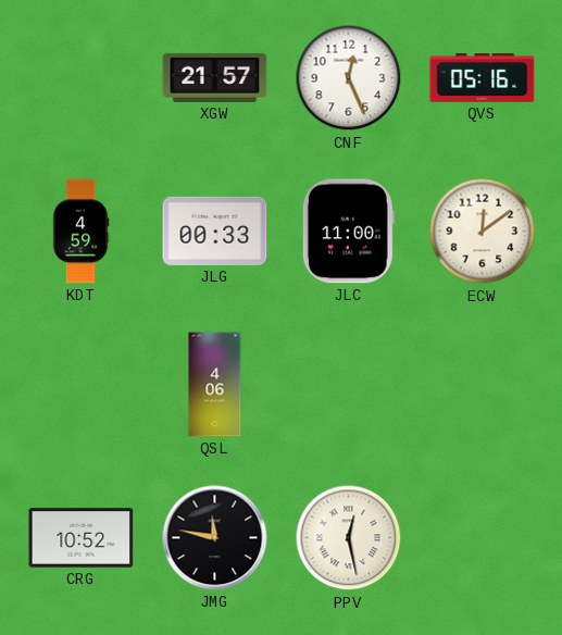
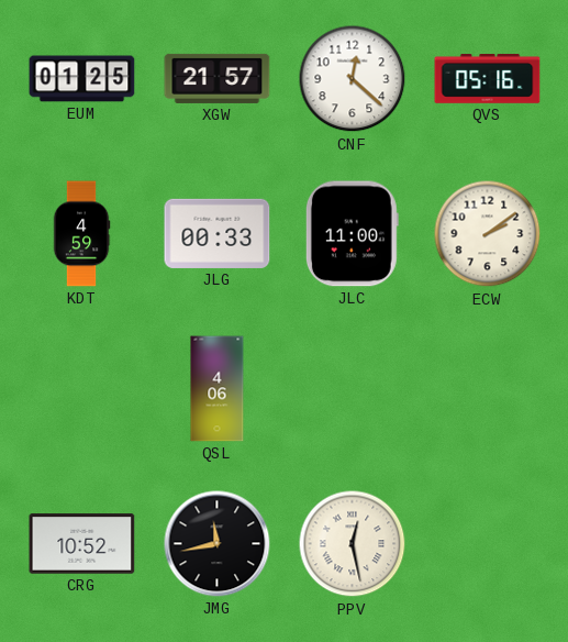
EUM: none -> 01:25
CNF: 12:26 -> 12:22
ECW: 12:09 -> 2:09
JMG: 11:47 -> 11:43
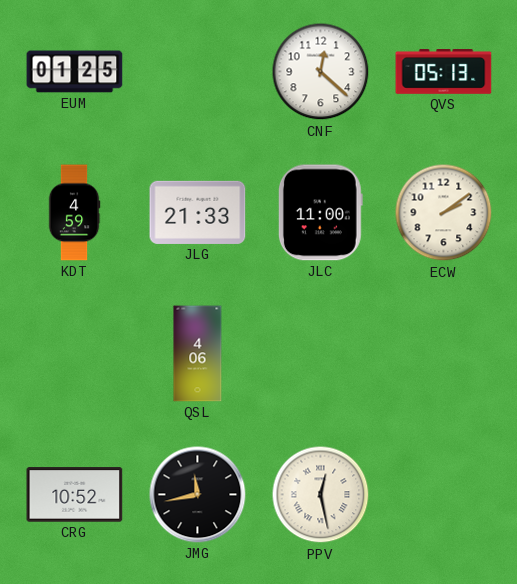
XGW: 21:57 -> none
QVS: 05:16 -> 05:13
JLG: 00:33 -> 21:33
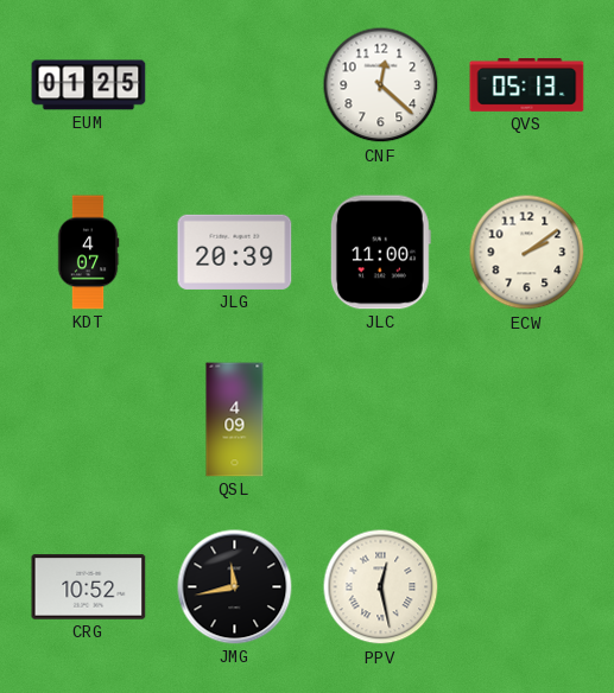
KDT: 4:59 -> 4:07
JLG: 21:33 -> 20:39
QSL: 4:06 -> 4:09
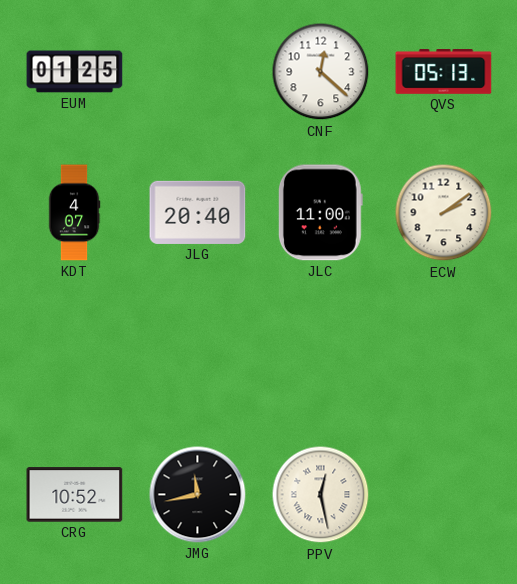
JLG: 20:39 -> 20:40
QSL: 4:09 -> none
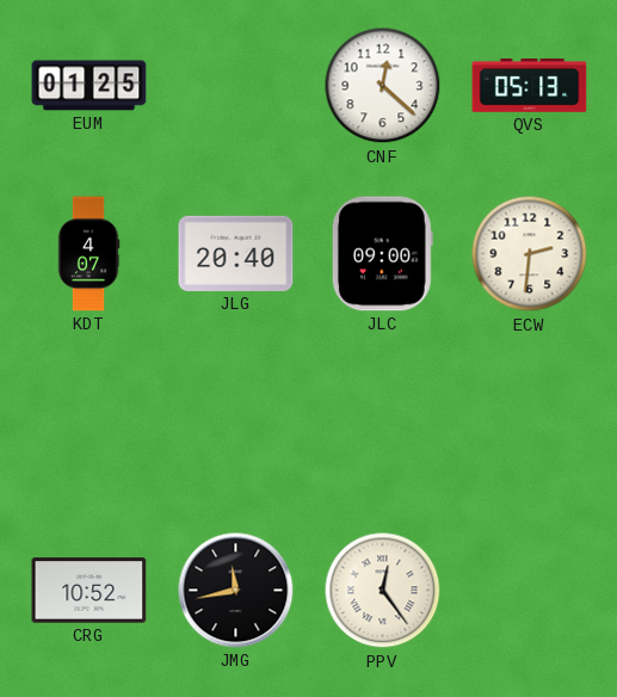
JLC: 11:00 -> 09:00
ECW: 2:09 -> 2:31
PPV: 12:28 -> 12:24
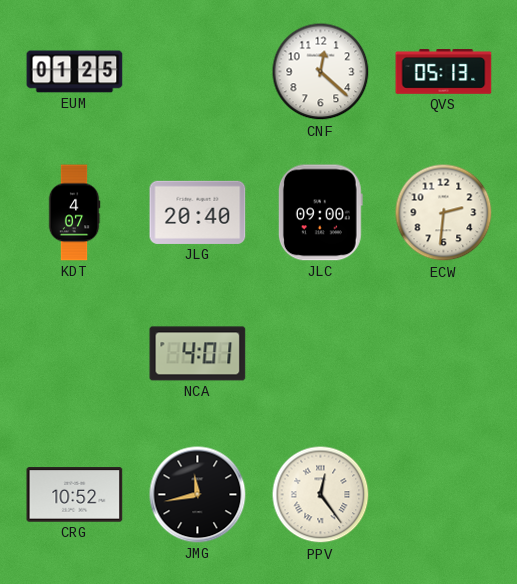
NCA: none -> 4:01
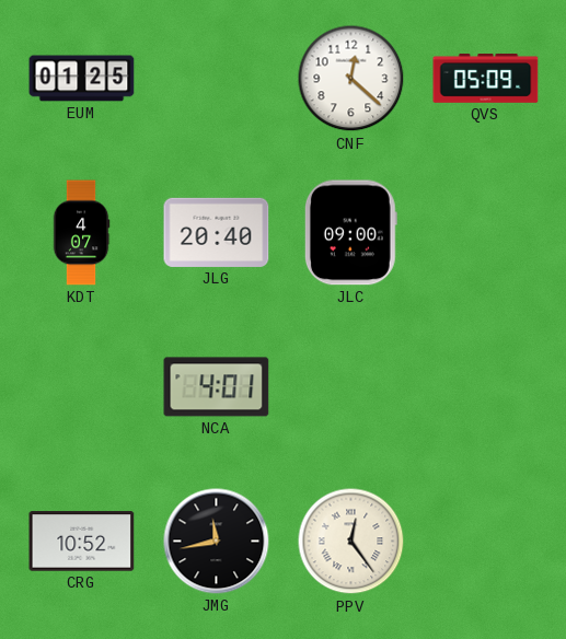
QVS: 05:13 -> 05:09
ECW: 2:31 -> none
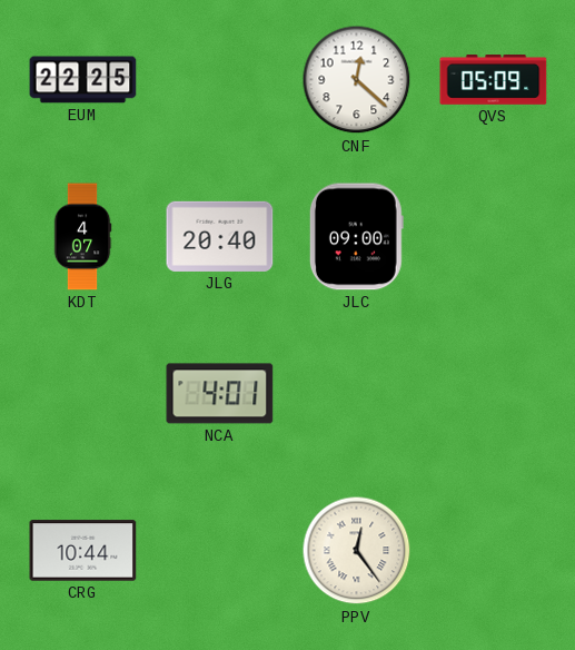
EUM: 01:25 -> 22:25
CRG: 10:52 -> 10:44
JMG: 11:43 -> none
